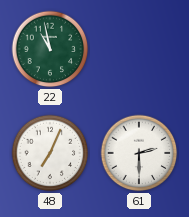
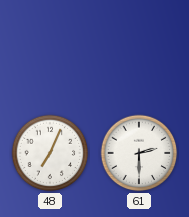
22: 10:58 -> none
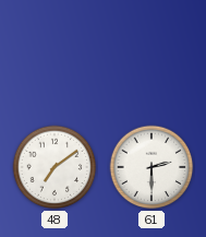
48: 7:04 -> 7:09
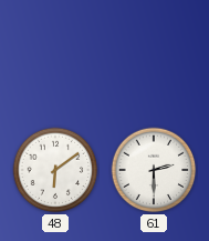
48: 7:09 -> 6:09
